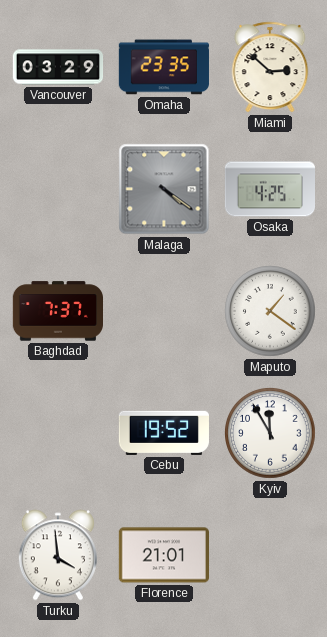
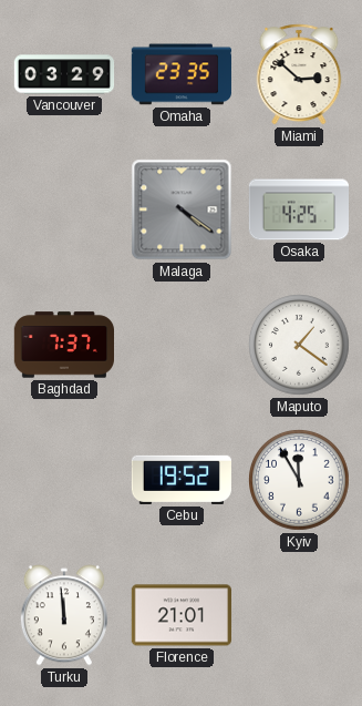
Turku: 3:59 -> 11:59
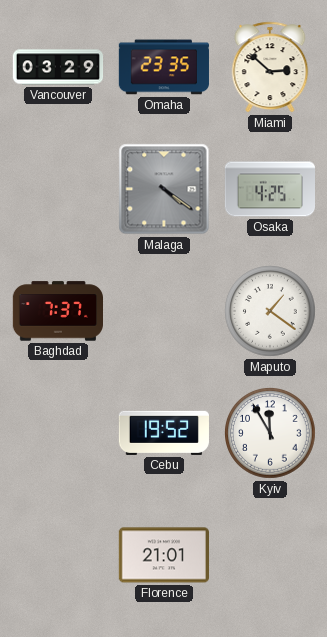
Turku: 11:59 -> none
